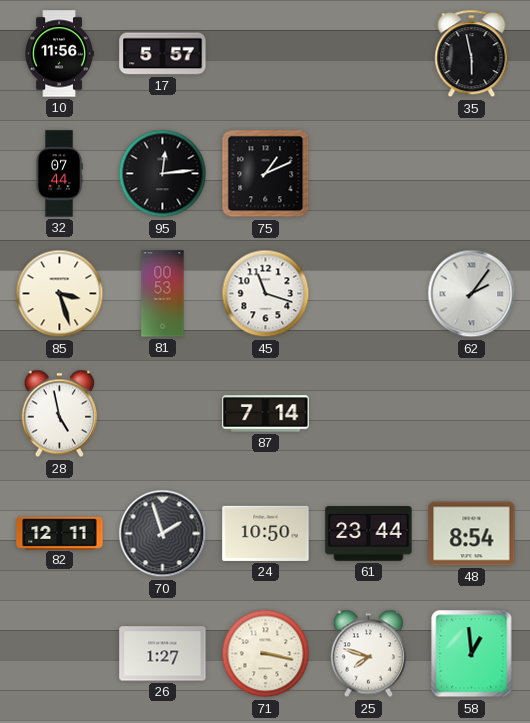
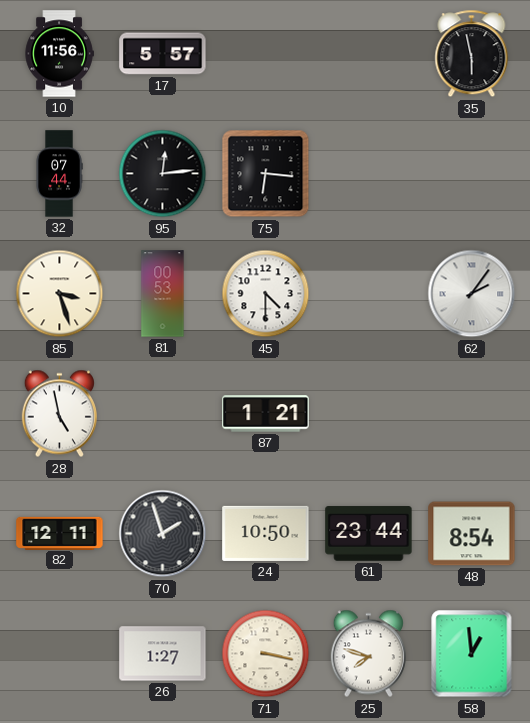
75: 1:11 -> 6:16
45: 11:18 -> 4:30
87: 7:14 -> 1:21
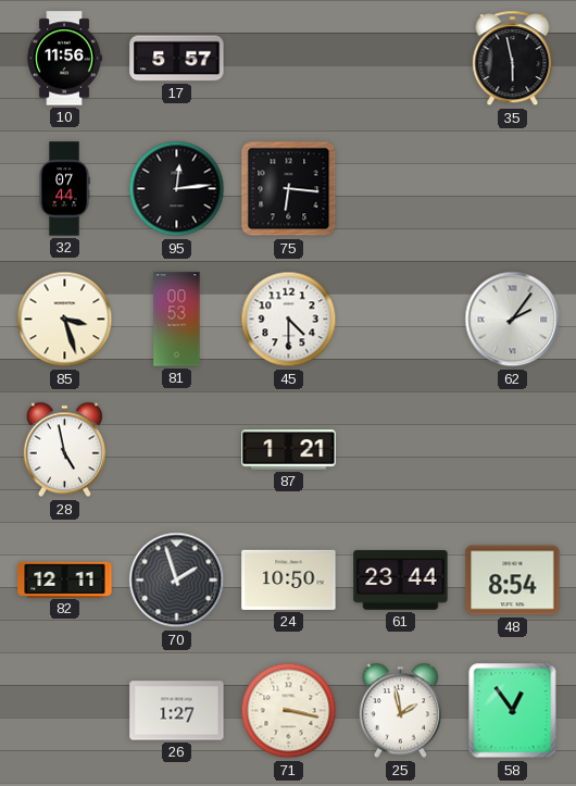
25: 7:48 -> 1:58
58: 12:59 -> 12:54
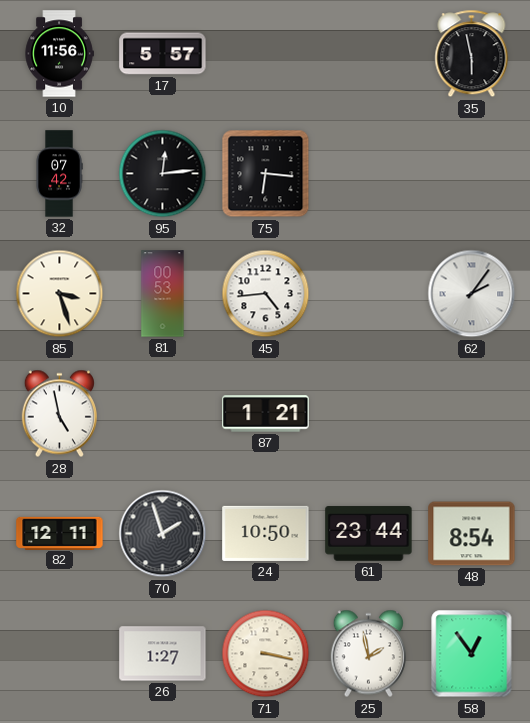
32: 07:44 -> 07:42
45: 4:30 -> 4:44
